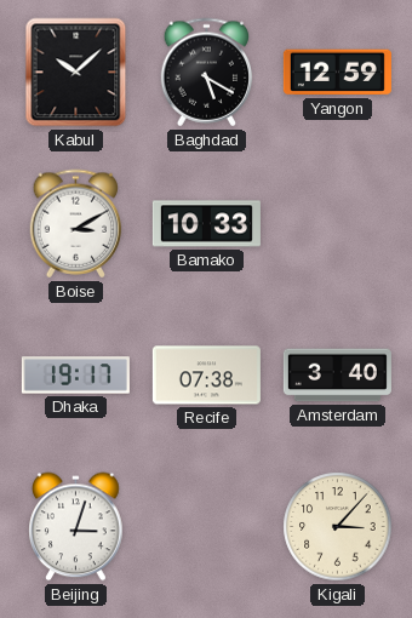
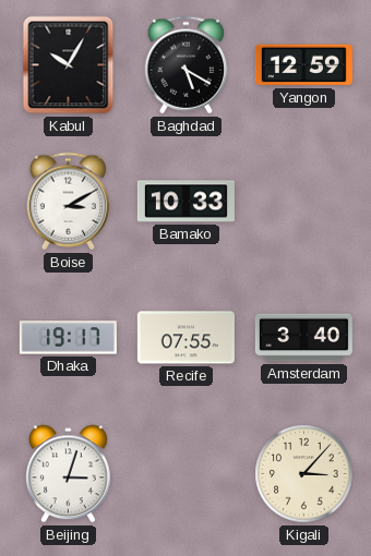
Kabul: 10:08 -> 10:05
Recife: 07:38 -> 07:55
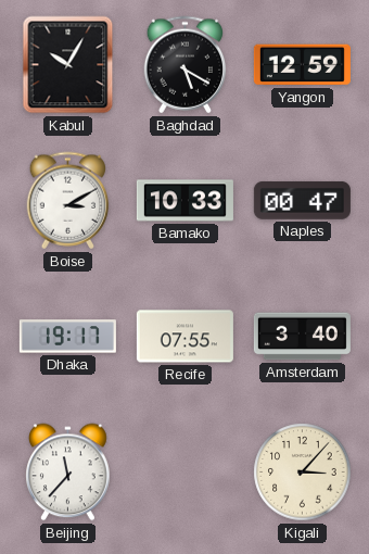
Naples: none -> 00:47
Beijing: 3:03 -> 11:37
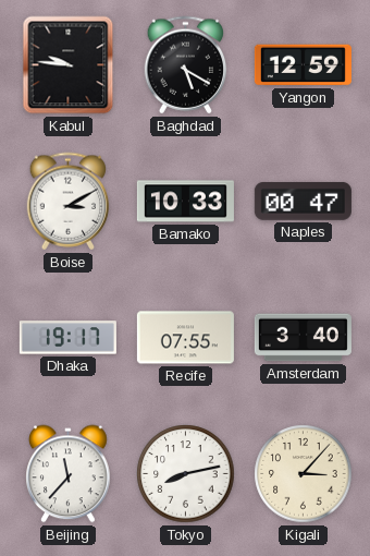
Kabul: 10:05 -> 9:46
Tokyo: none -> 8:13
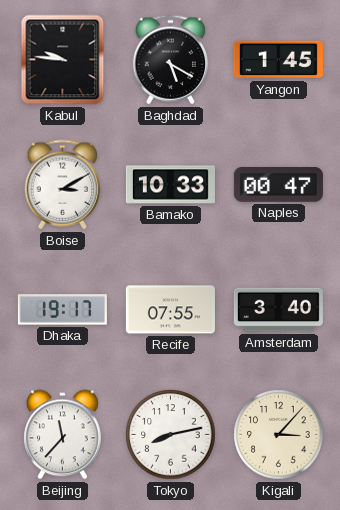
Yangon: 12:59 -> 1:45
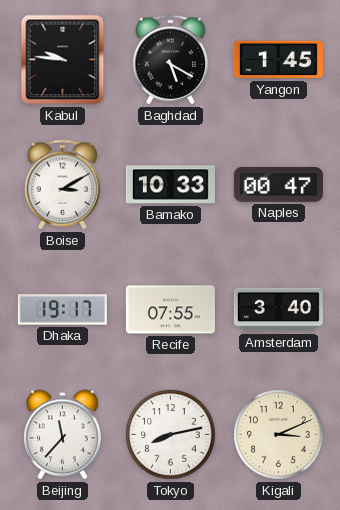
Kigali: 3:07 -> 3:11
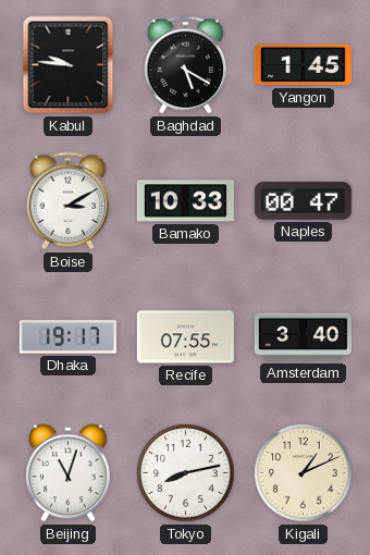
Beijing: 11:37 -> 11:03
Kigali: 3:11 -> 1:11
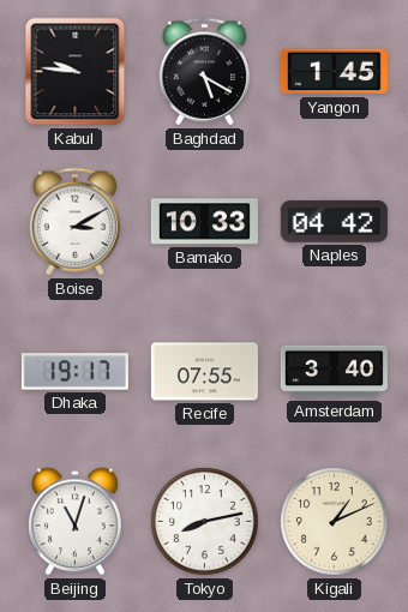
Naples: 00:47 -> 04:42
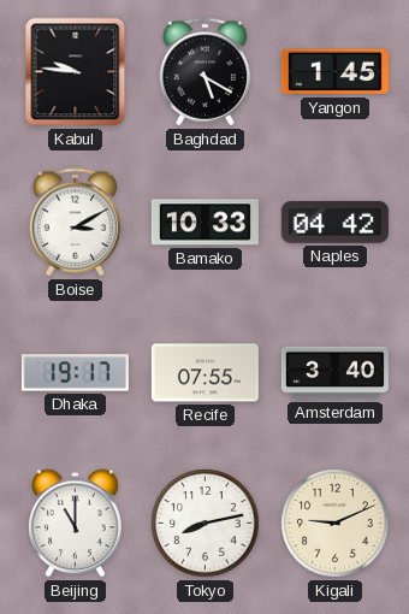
Beijing: 11:03 -> 11:00
Kigali: 1:11 -> 9:11
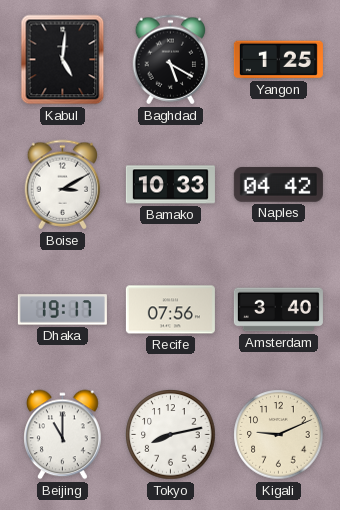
Kabul: 9:46 -> 5:01
Yangon: 1:45 -> 1:25
Recife: 07:55 -> 07:56
